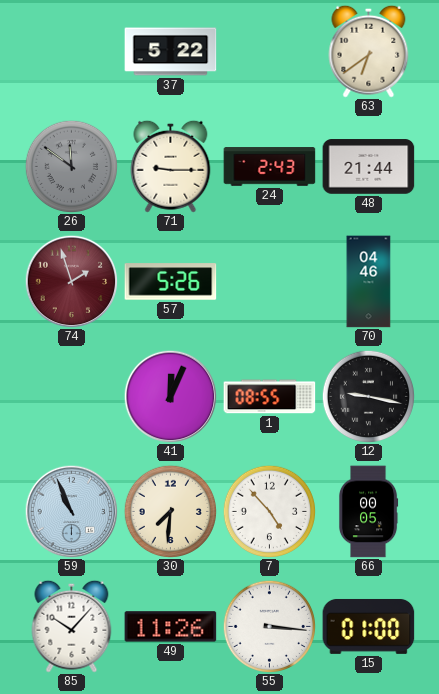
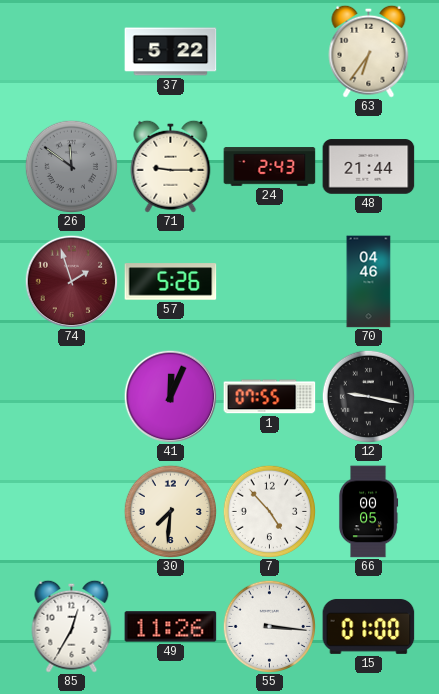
63: 6:39 -> 6:36
1: 08:55 -> 07:55
59: 10:56 -> none
85: 10:07 -> 12:35
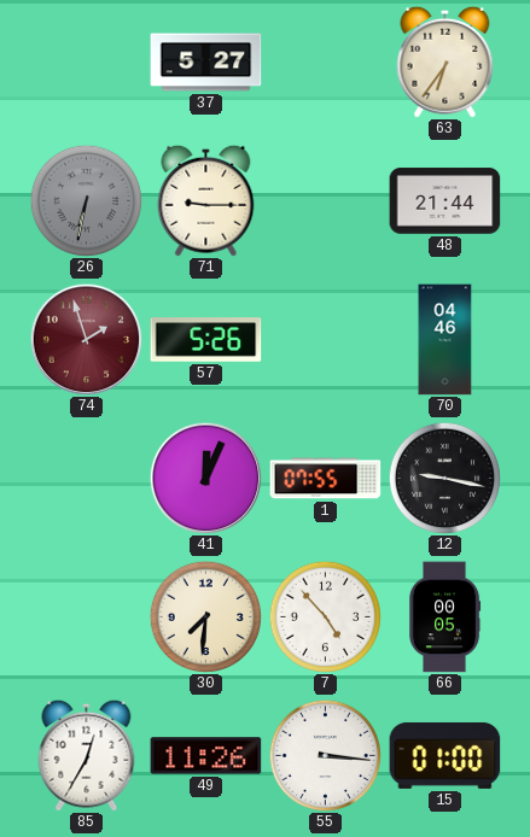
37: 5:22 -> 5:27
26: 11:51 -> 6:32
24: 2:43 -> none
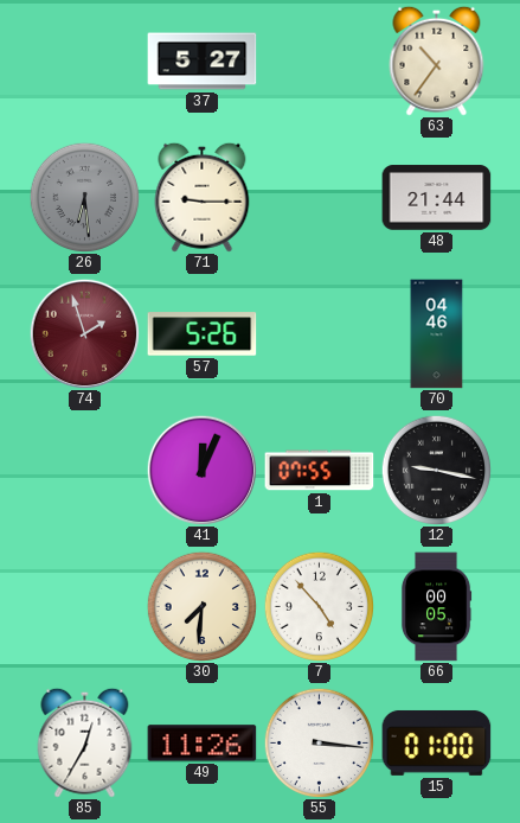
63: 6:36 -> 10:36
26: 6:32 -> 6:29
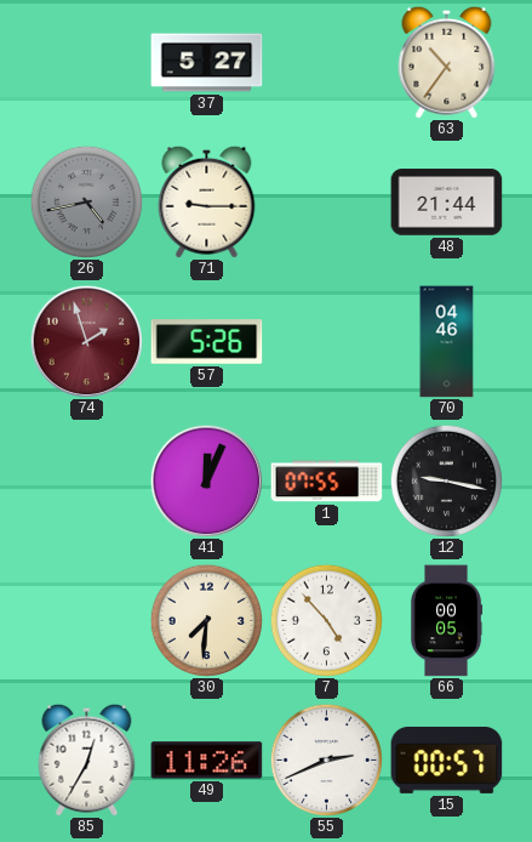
26: 6:29 -> 4:43
55: 3:16 -> 2:41
15: 01:00 -> 00:57
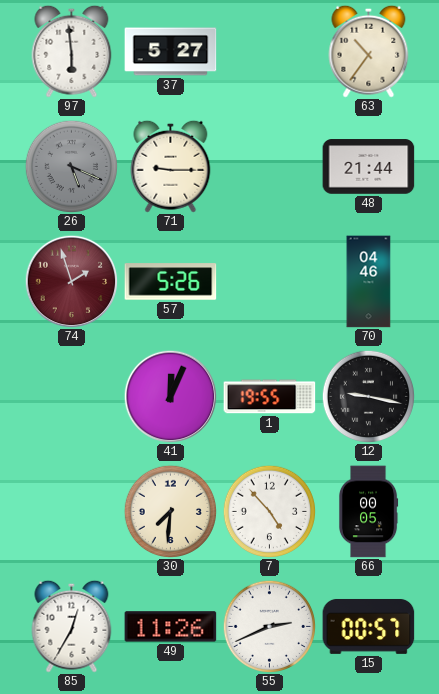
97: none -> 5:59
26: 4:43 -> 5:19
1: 07:55 -> 19:55
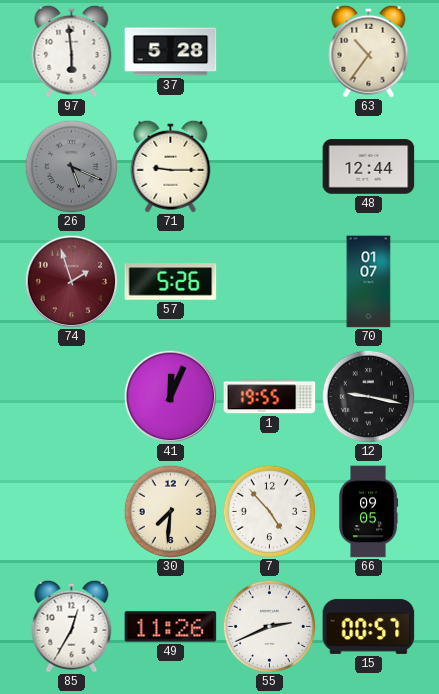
37: 5:27 -> 5:28
48: 21:44 -> 12:44
70: 04:46 -> 01:07
66: 00:05 -> 09:05
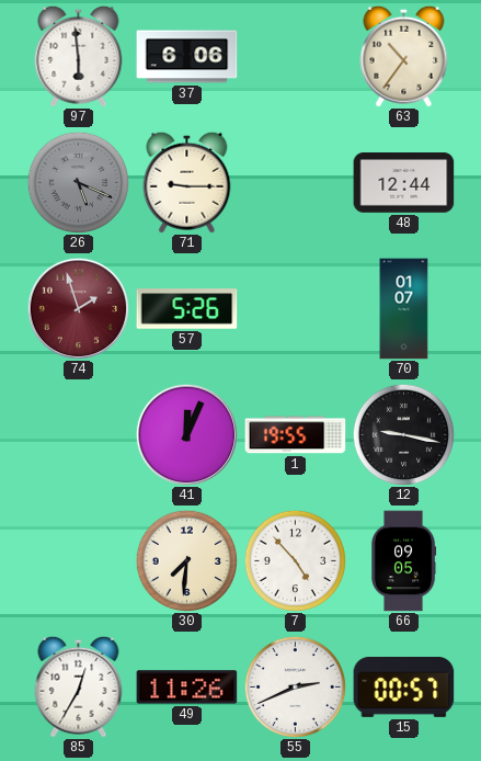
37: 5:28 -> 6:06
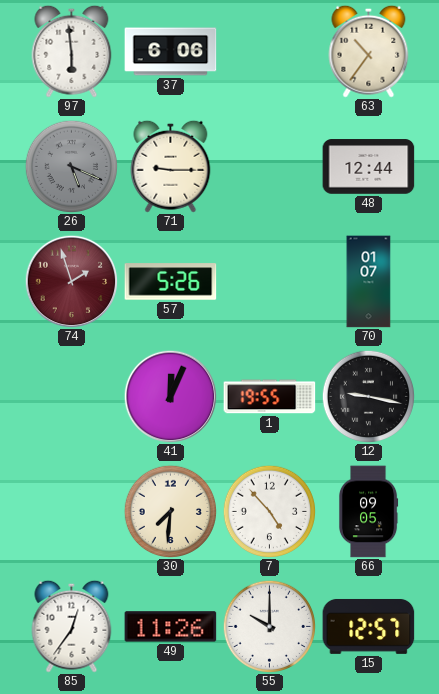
85: 12:35 -> 12:36
55: 2:41 -> 10:00
15: 00:57 -> 12:57
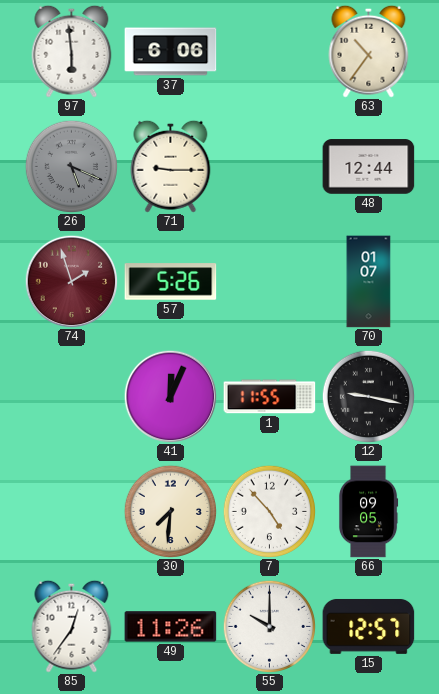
1: 19:55 -> 11:55
